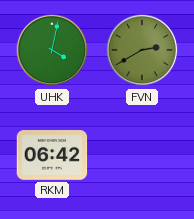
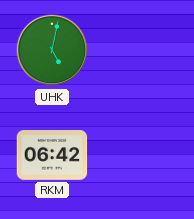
UHK: 4:02 -> 5:02
FVN: 2:40 -> none
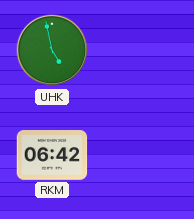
UHK: 5:02 -> 4:58
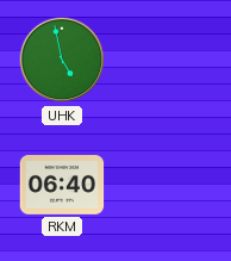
RKM: 06:42 -> 06:40
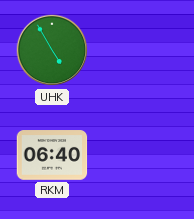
UHK: 4:58 -> 4:55
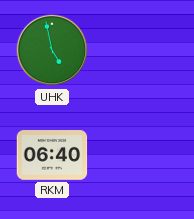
UHK: 4:55 -> 4:58
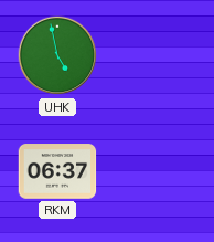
RKM: 06:40 -> 06:37
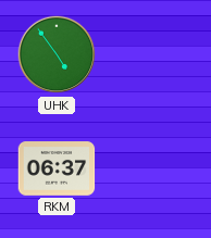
UHK: 4:58 -> 4:54
